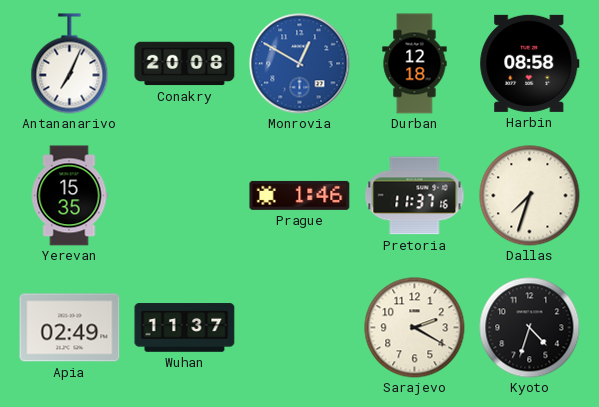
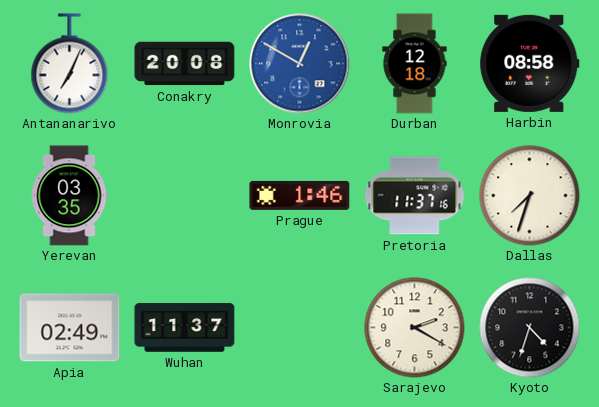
Yerevan: 15:35 -> 03:35
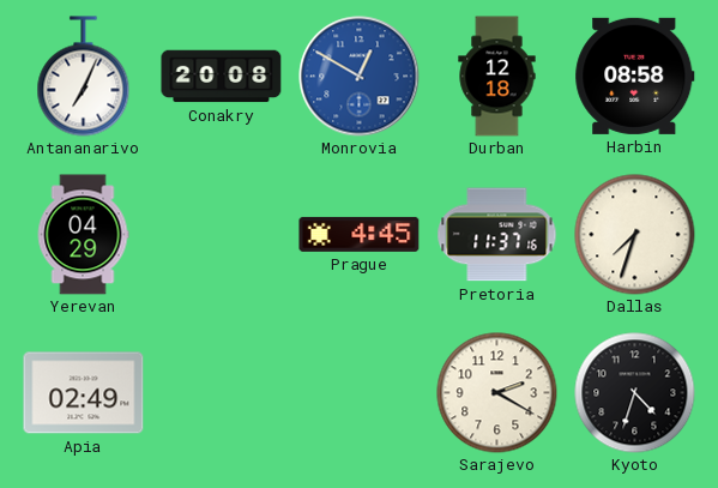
Yerevan: 03:35 -> 04:29
Prague: 1:46 -> 4:45
Wuhan: 11:37 -> none
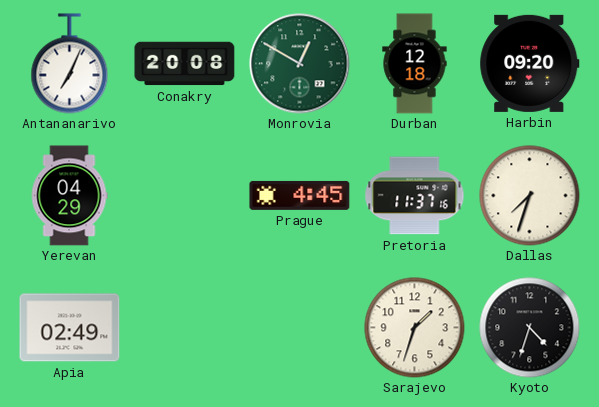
Monrovia dial: blue -> green
Harbin: 08:58 -> 09:20
Sarajevo: 2:20 -> 1:33
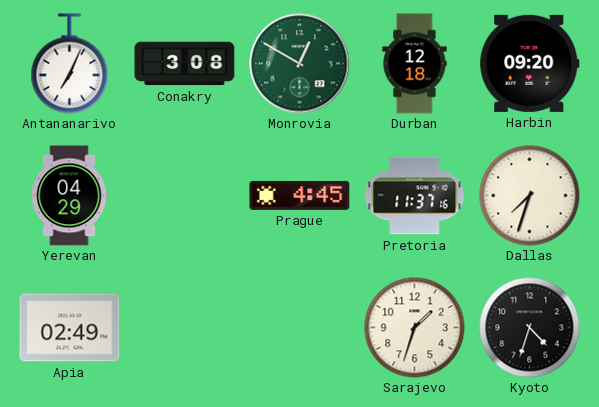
Conakry: 20:08 -> 3:08
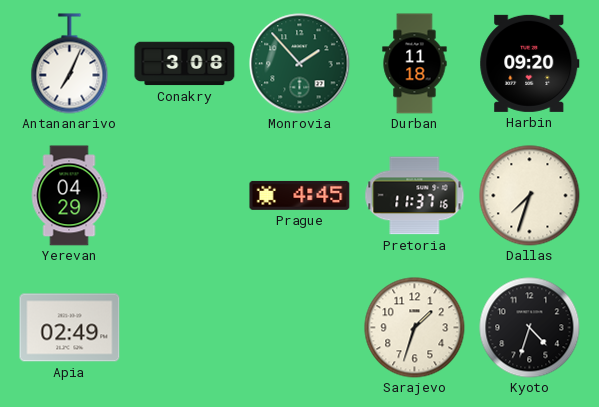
Monrovia: 12:50 -> 1:53
Durban: 12:18 -> 11:18
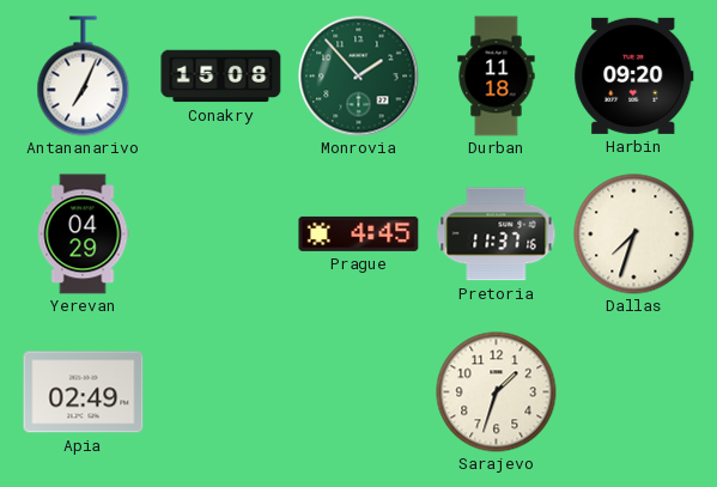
Conakry: 3:08 -> 15:08
Kyoto: 4:33 -> none
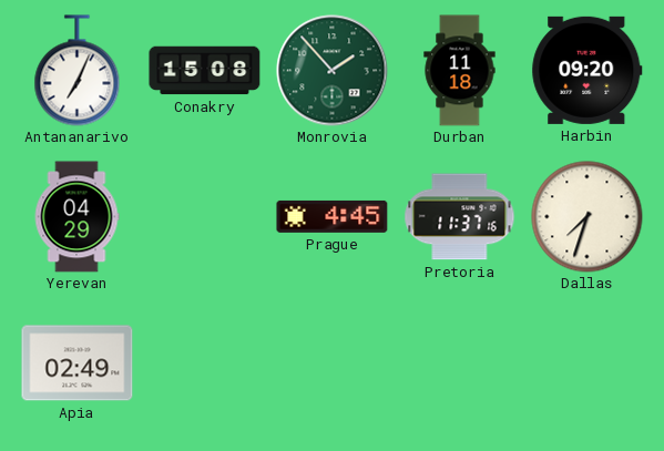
Sarajevo: 1:33 -> none
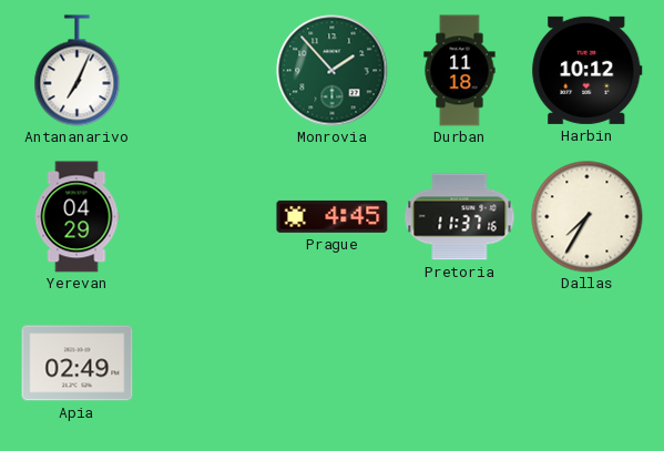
Conakry: 15:08 -> none
Harbin: 09:20 -> 10:12
Dallas: 7:33 -> 7:35
